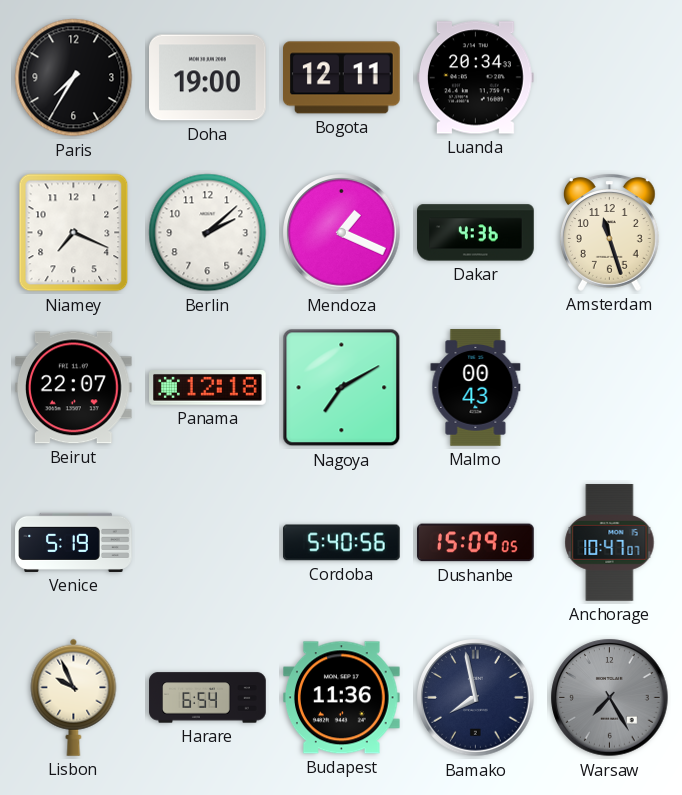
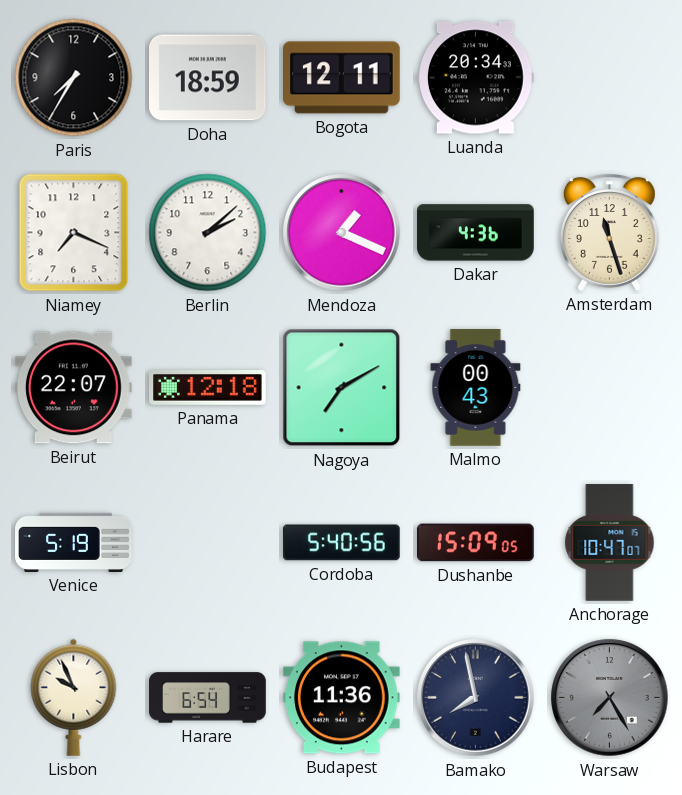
Doha: 19:00 -> 18:59
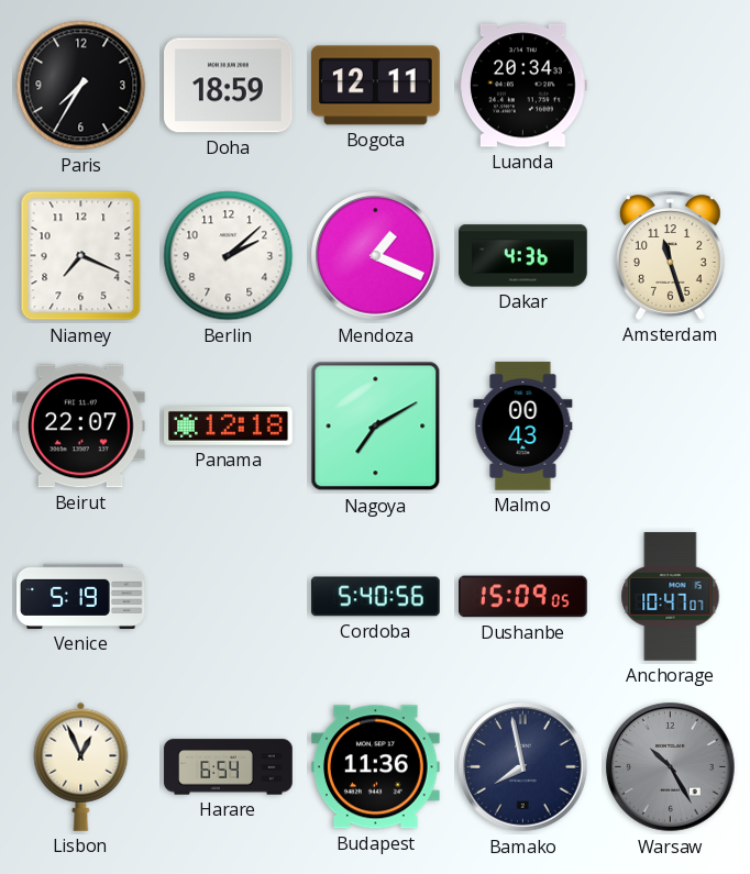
Lisbon: 9:56 -> 12:56
Warsaw: 7:25 -> 10:25
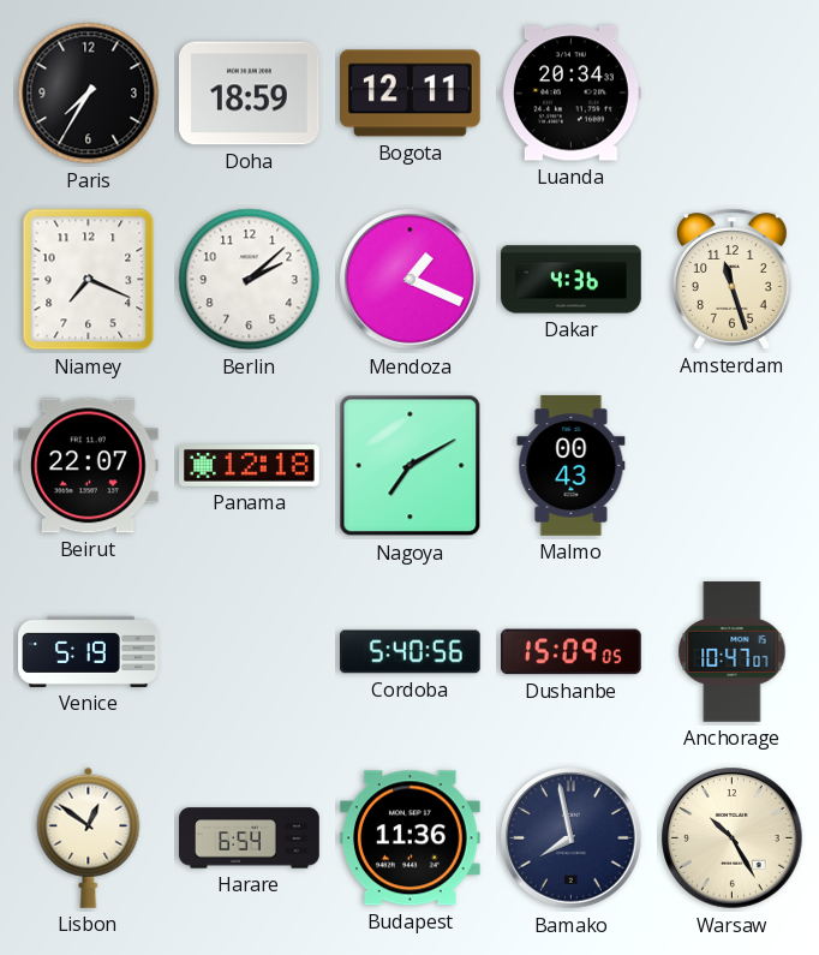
Lisbon: 12:56 -> 12:51
Warsaw dial: grey -> cream
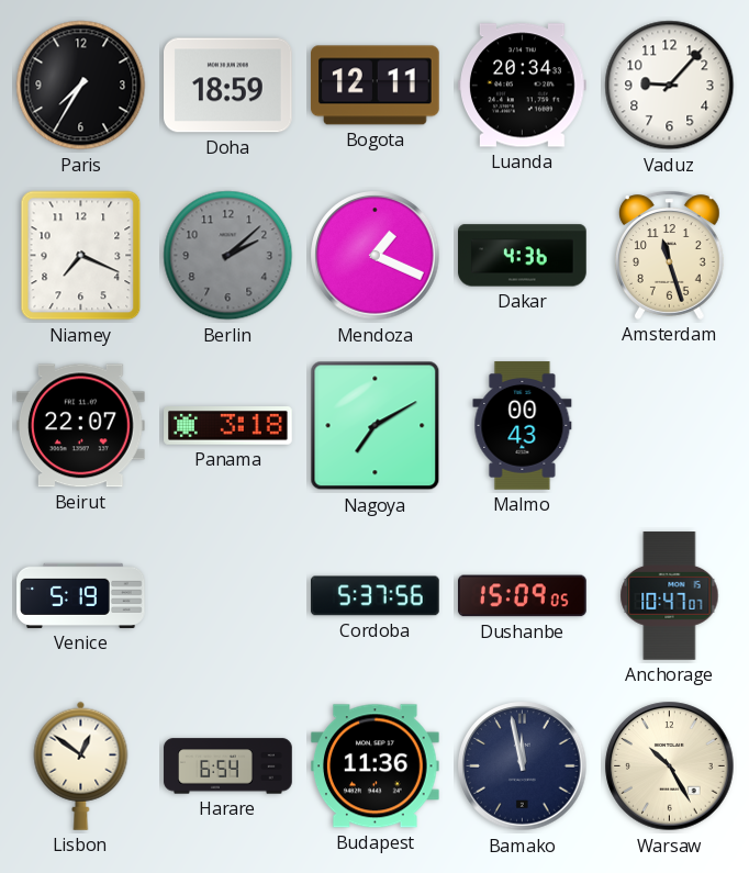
Vaduz: none -> 9:07
Berlin dial: white -> grey
Panama: 12:18 -> 3:18
Cordoba: 5:40 -> 5:37
Bamako: 7:58 -> 11:58
